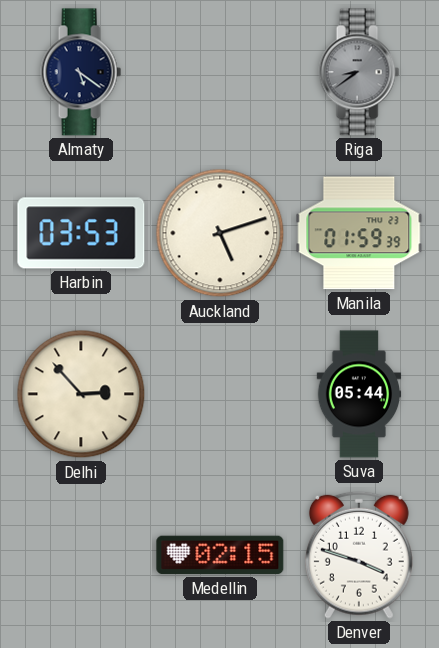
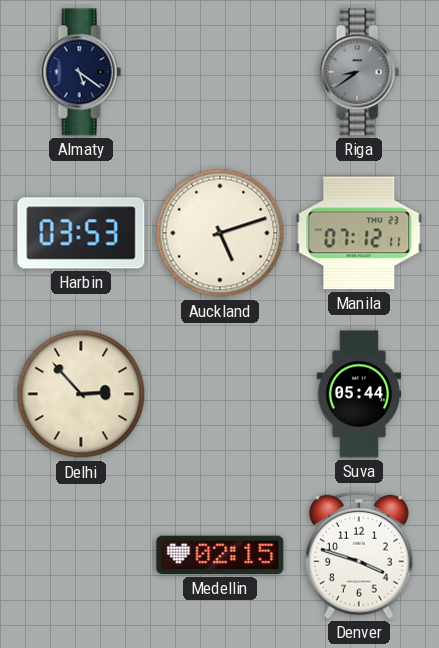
Manila: 01:59 -> 07:12
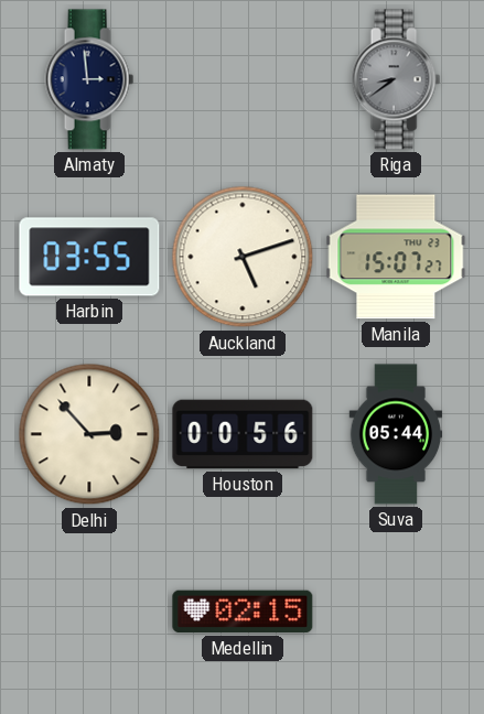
Almaty: 5:21 -> 2:59
Harbin: 03:53 -> 03:55
Manila: 07:12 -> 15:07
Houston: none -> 00:56
Denver: 3:48 -> none
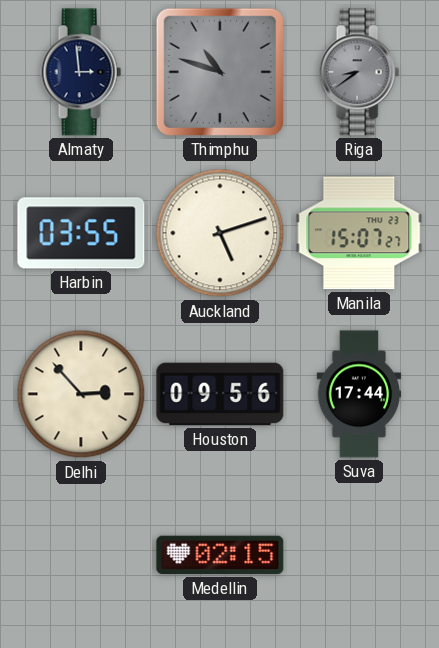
Thimphu: none -> 10:48
Houston: 00:56 -> 09:56
Suva: 05:44 -> 17:44
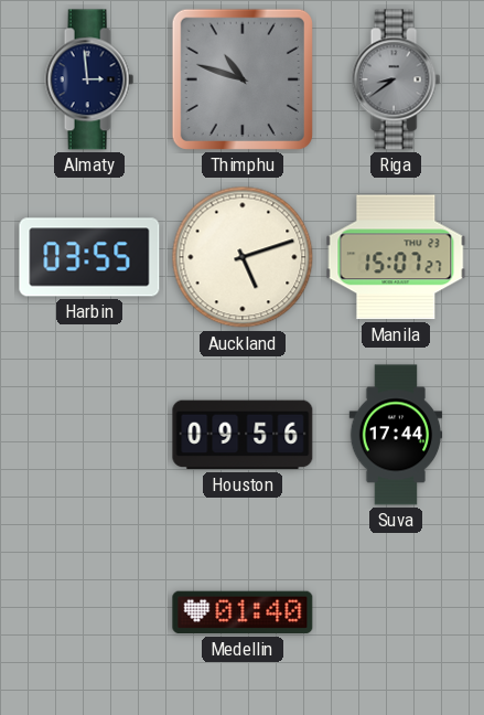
Delhi: 2:53 -> none
Medellin: 02:15 -> 01:40
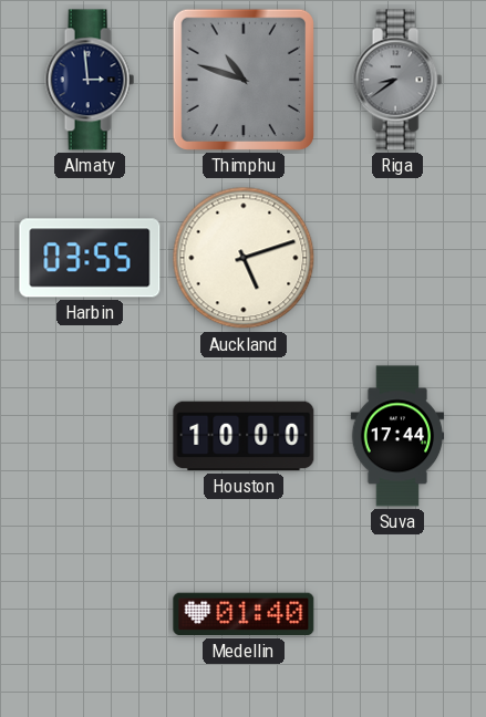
Manila: 15:07 -> none
Houston: 09:56 -> 10:00
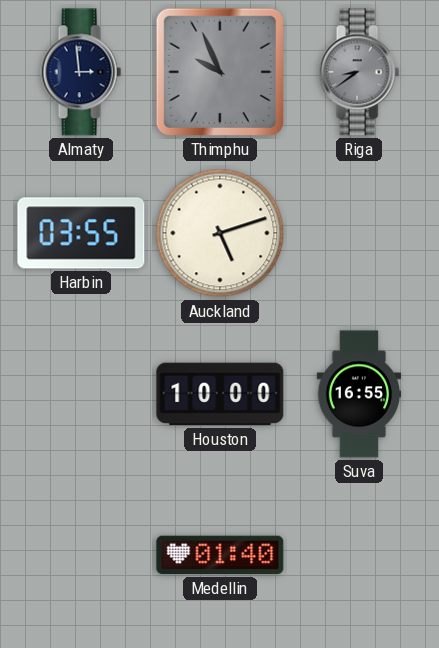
Thimphu: 10:48 -> 9:56
Suva: 17:44 -> 16:55
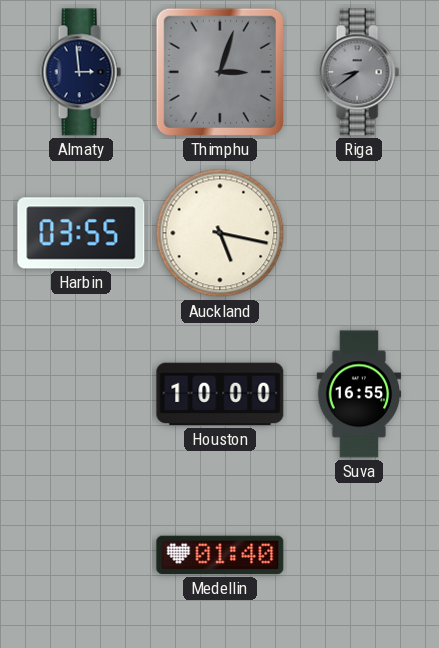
Thimphu: 9:56 -> 3:03
Auckland: 5:12 -> 5:17
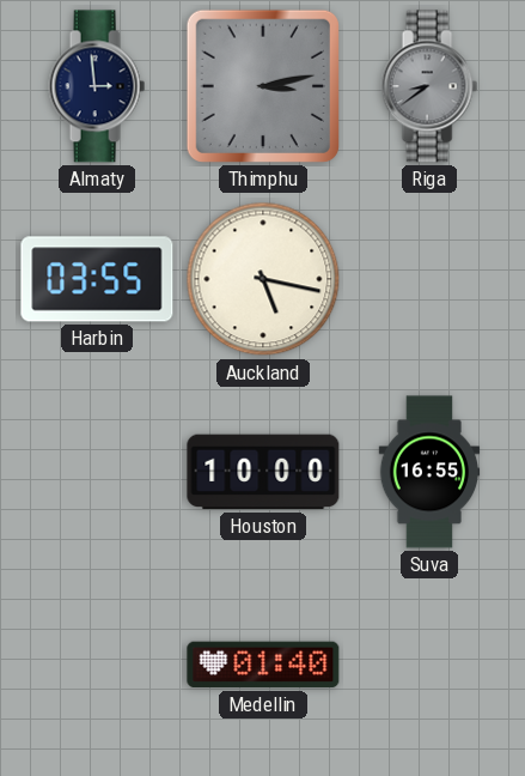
Thimphu: 3:03 -> 3:13
